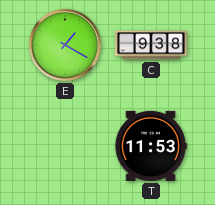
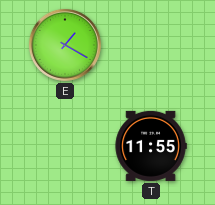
C: 9:38 -> none
T: 11:53 -> 11:55
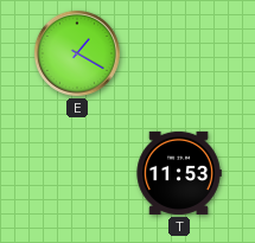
T: 11:55 -> 11:53
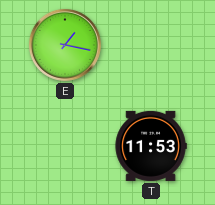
E: 1:20 -> 1:17
